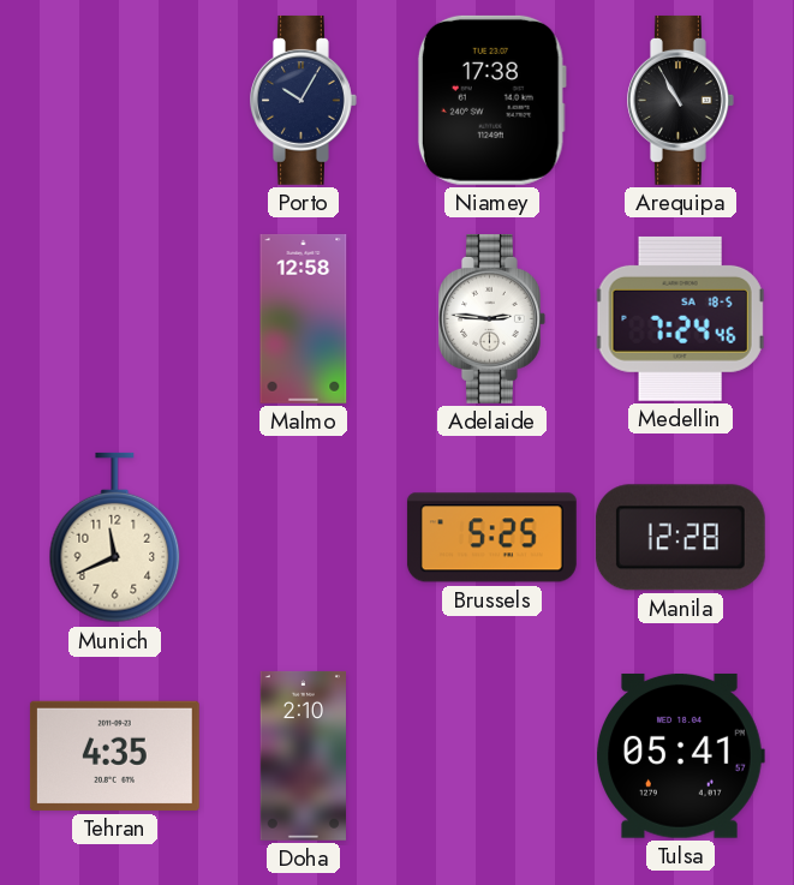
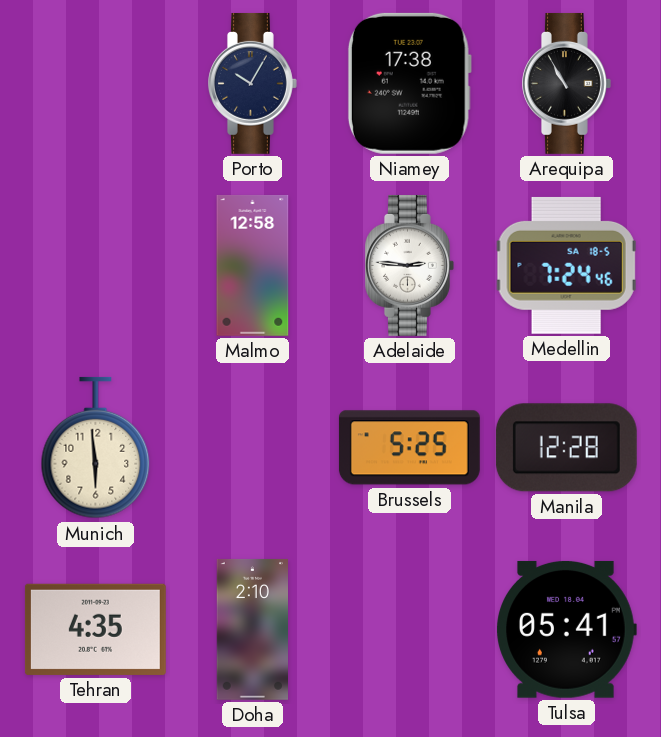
Munich: 11:41 -> 5:59
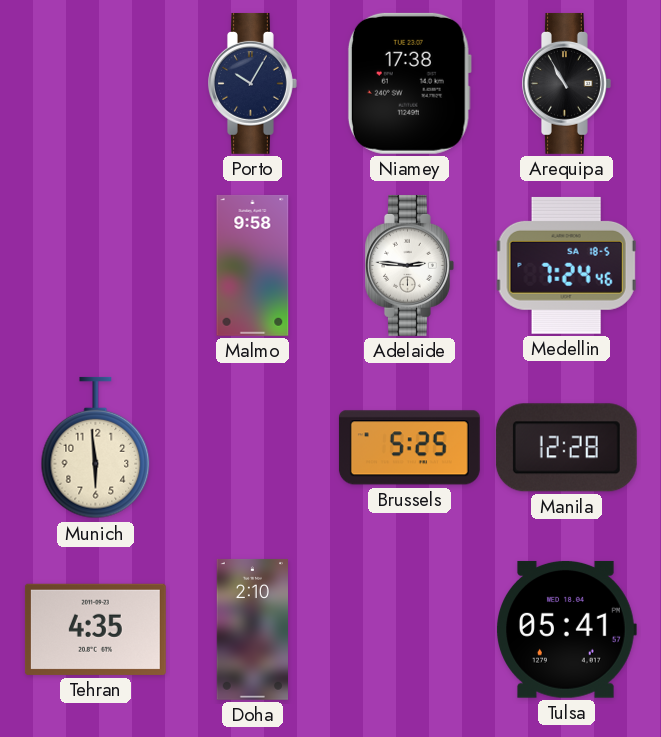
Malmo: 12:58 -> 9:58
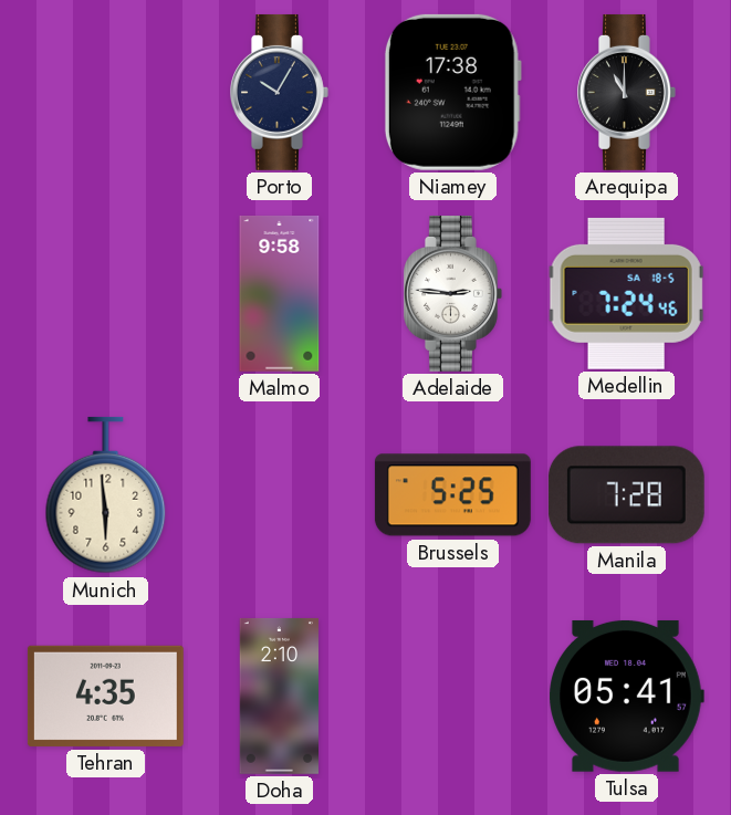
Arequipa: 10:55 -> 11:00
Manila: 12:28 -> 7:28
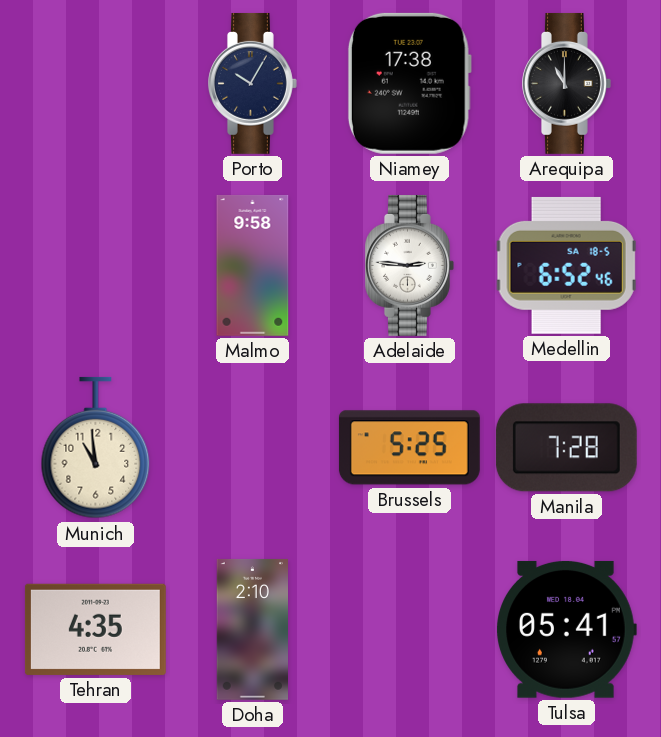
Medellin: 7:24 -> 6:52
Munich: 5:59 -> 10:59
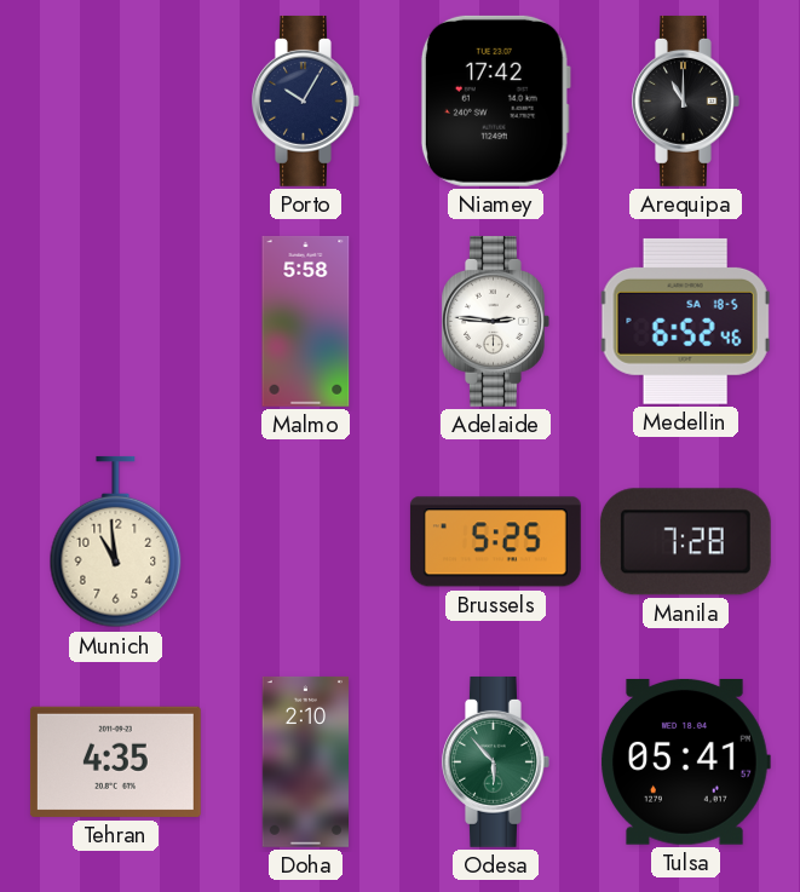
Niamey: 17:38 -> 17:42
Malmo: 9:58 -> 5:58
Odesa: none -> 5:53
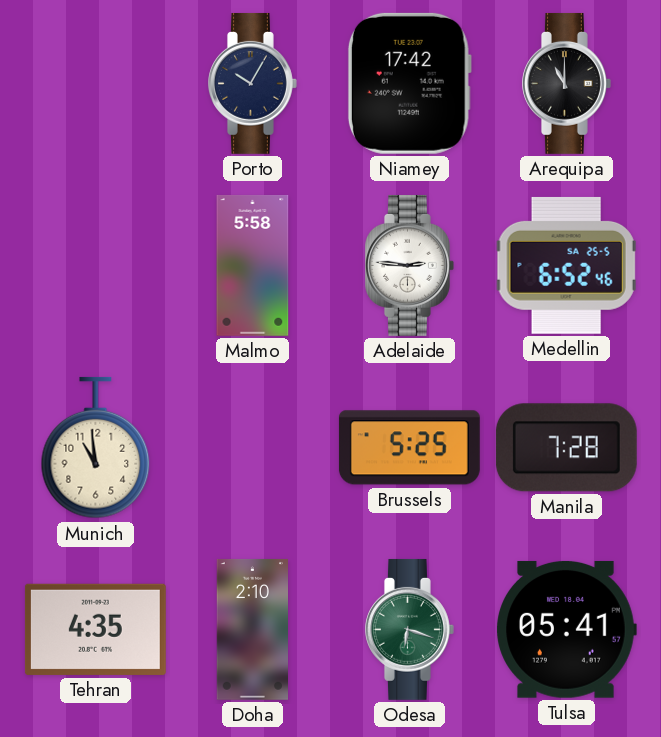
Medellin date: SA 18-5 -> SA 25-5
Odesa: 5:53 -> 6:18
